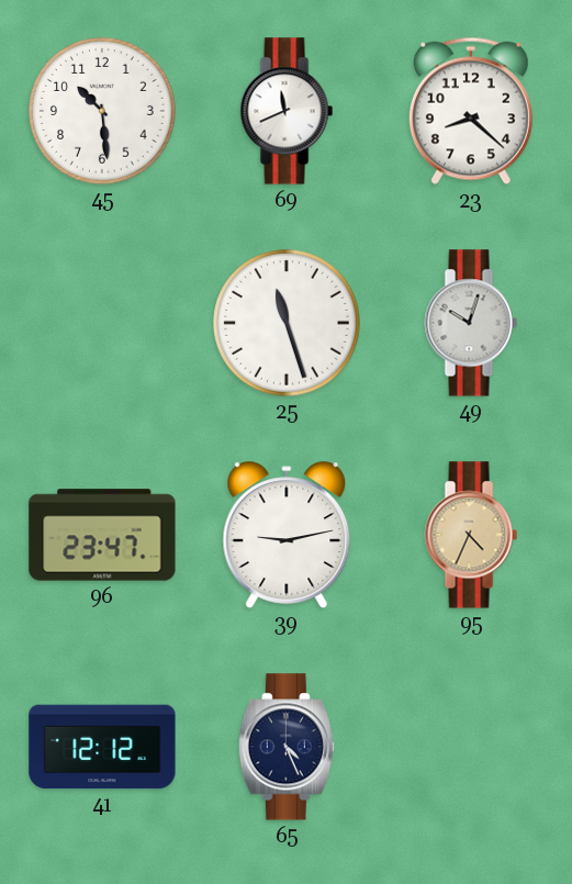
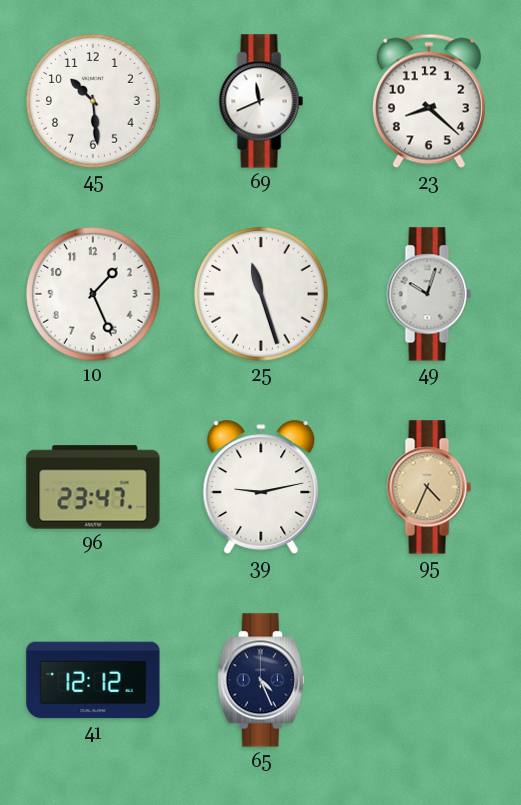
10: none -> 1:26
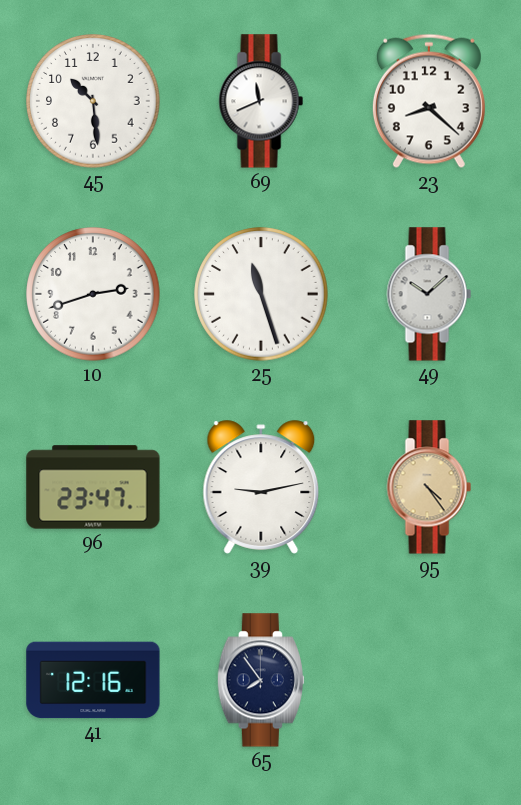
10: 1:26 -> 2:42
49: 10:03 -> 10:08
95: 4:34 -> 4:24
41: 12:12 -> 12:16
65: 4:26 -> 7:54
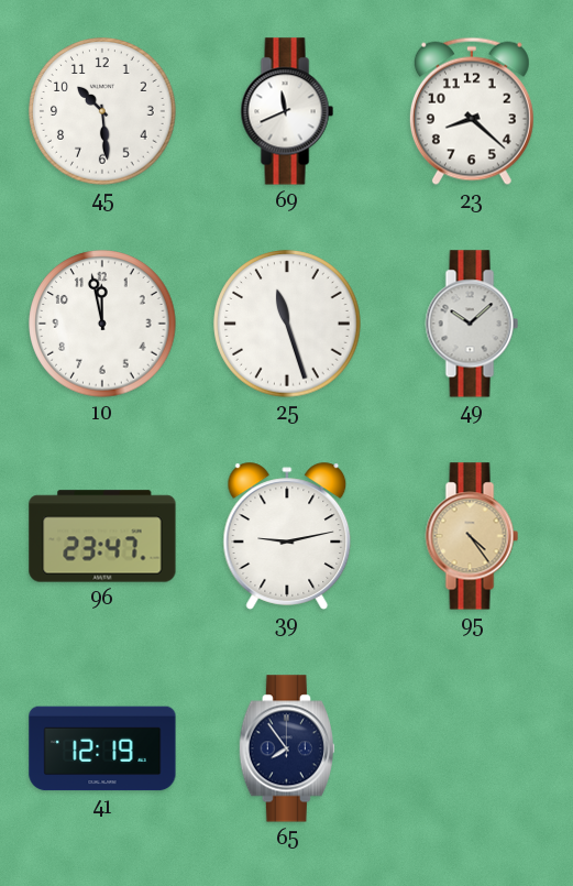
10: 2:42 -> 11:58
41: 12:16 -> 12:19
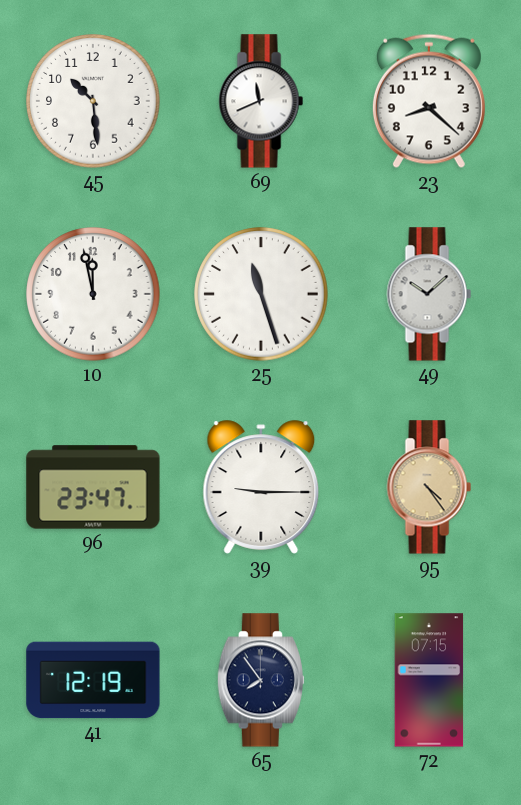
39: 9:13 -> 9:15
72: none -> 07:15
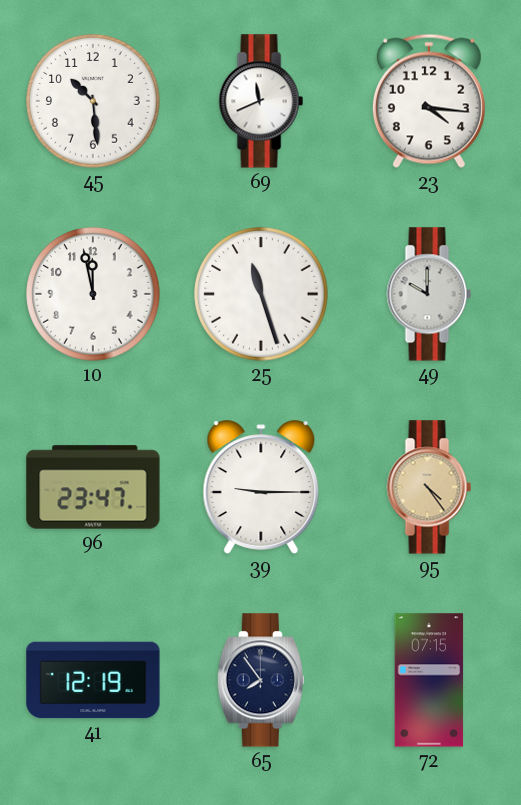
23: 8:22 -> 4:16
49: 10:08 -> 10:00
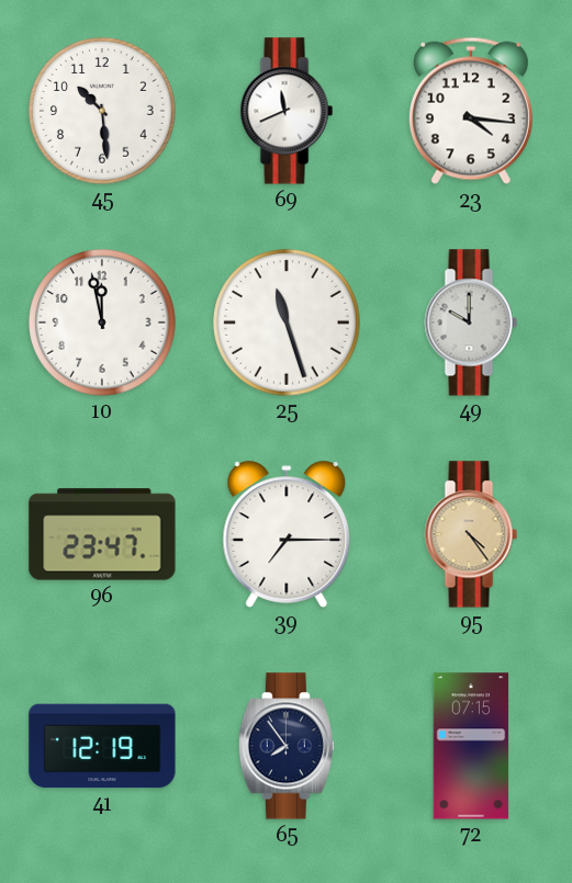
39: 9:15 -> 7:15
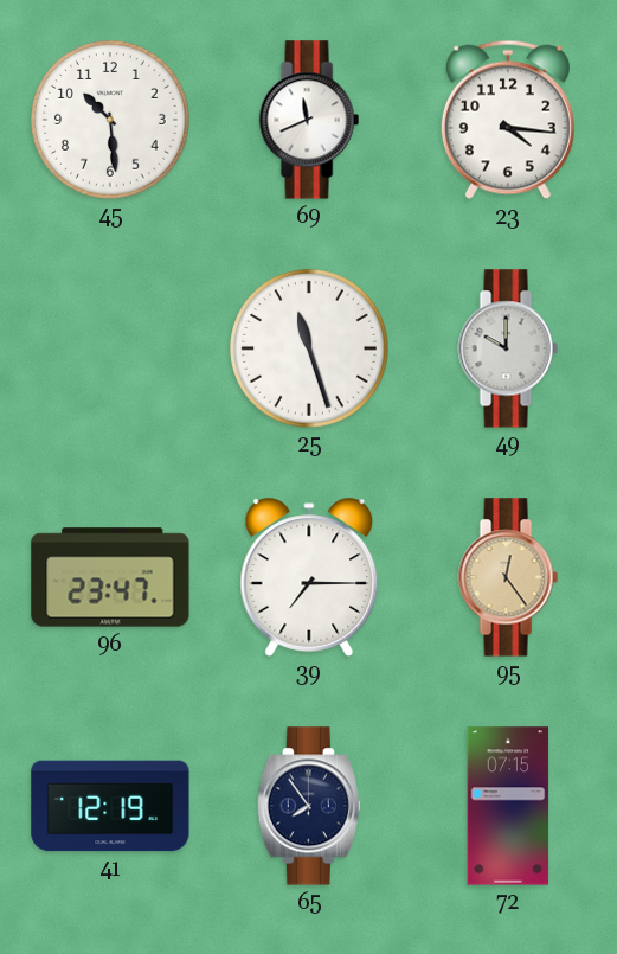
10: 11:58 -> none
95: 4:24 -> 12:24
